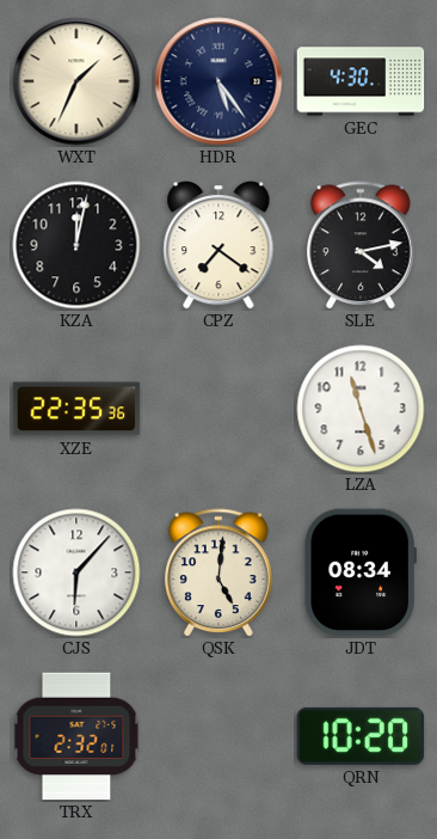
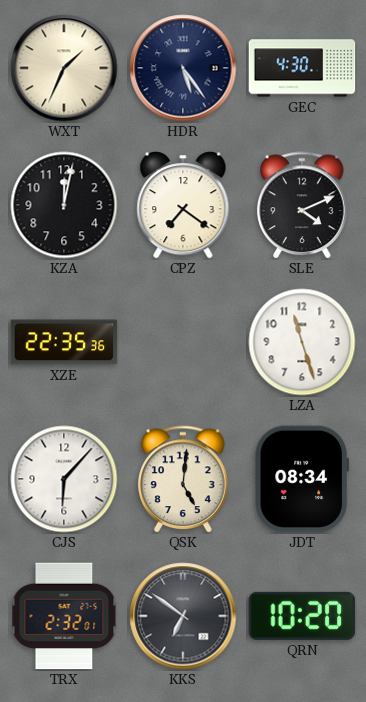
SLE: 4:13 -> 4:11
KKS: none -> 6:51
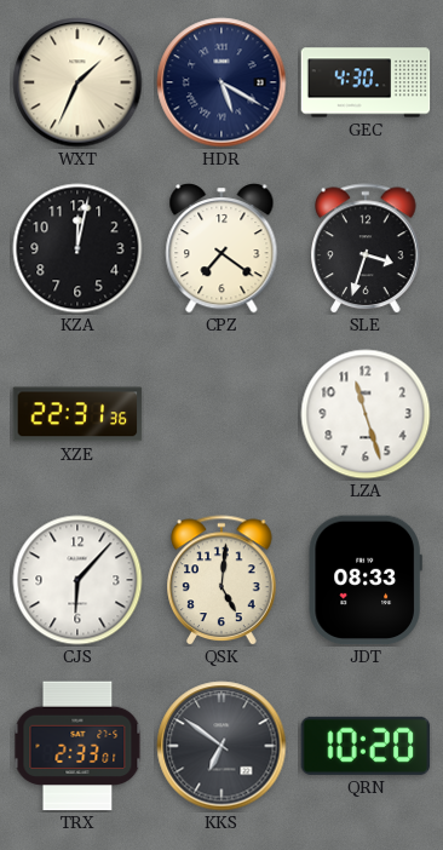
HDR: 5:24 -> 5:20
SLE: 4:11 -> 3:33
XZE: 22:35 -> 22:31
JDT: 08:34 -> 08:33
TRX: 2:32 -> 2:33
